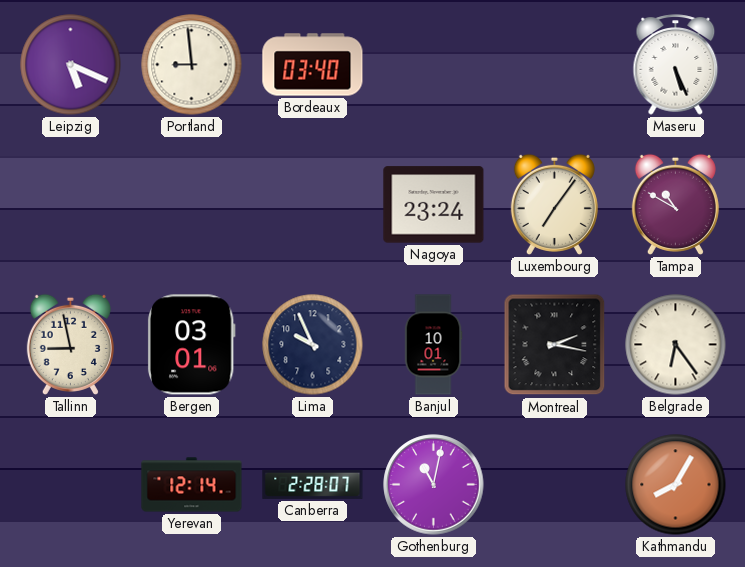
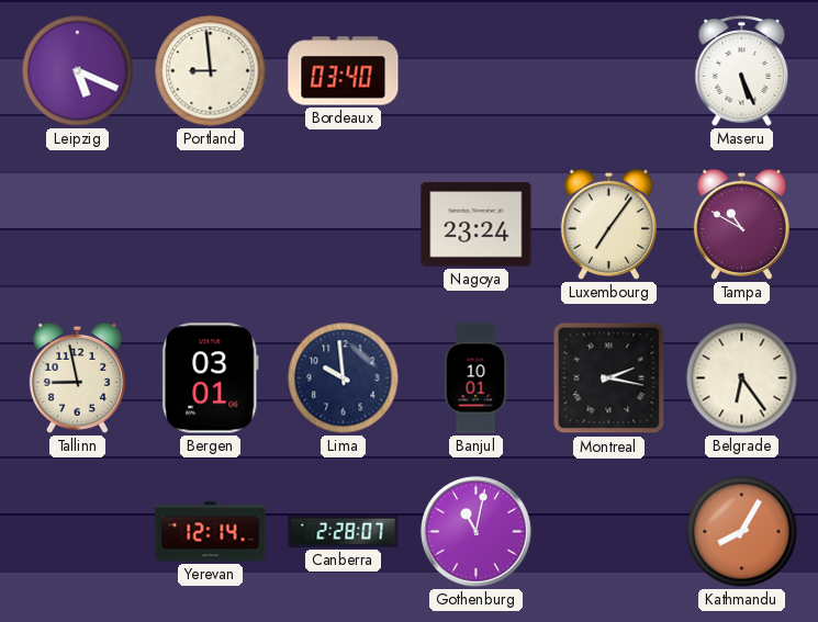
Lima: 9:56 -> 9:59
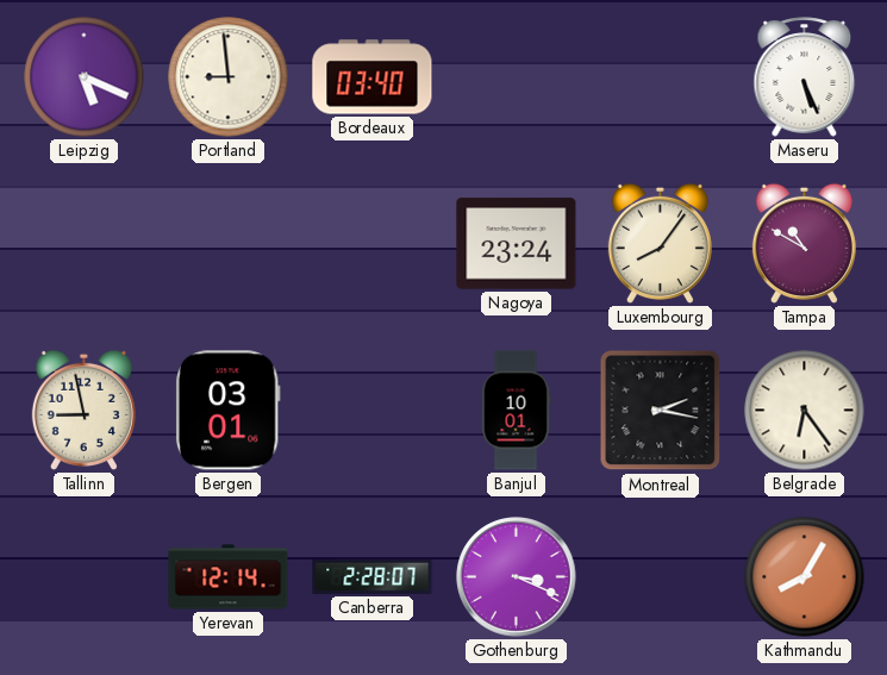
Luxembourg: 7:06 -> 8:06
Lima: 9:59 -> none
Gothenburg: 11:02 -> 3:19
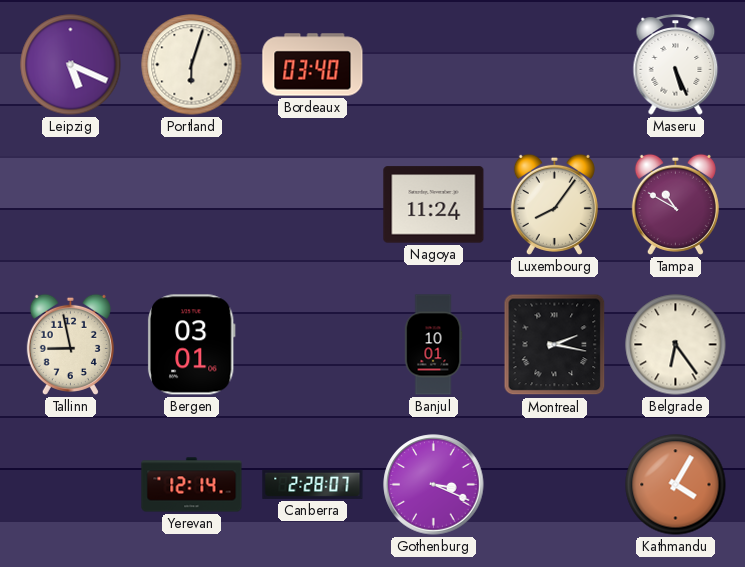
Portland: 8:59 -> 6:03
Nagoya: 23:24 -> 11:24
Kathmandu: 8:05 -> 4:05
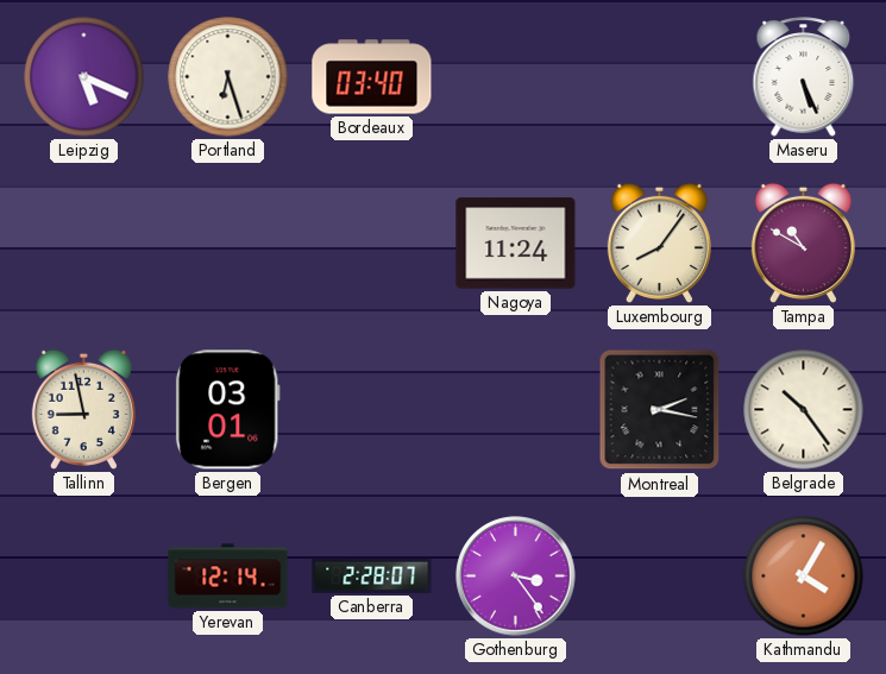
Portland: 6:03 -> 6:27
Banjul: 10:01 -> none
Belgrade: 6:24 -> 10:24
Gothenburg: 3:19 -> 3:24
